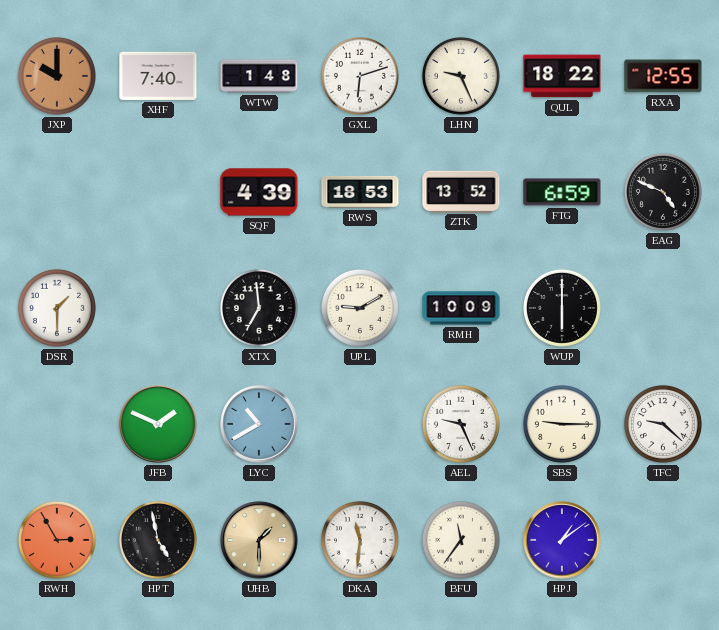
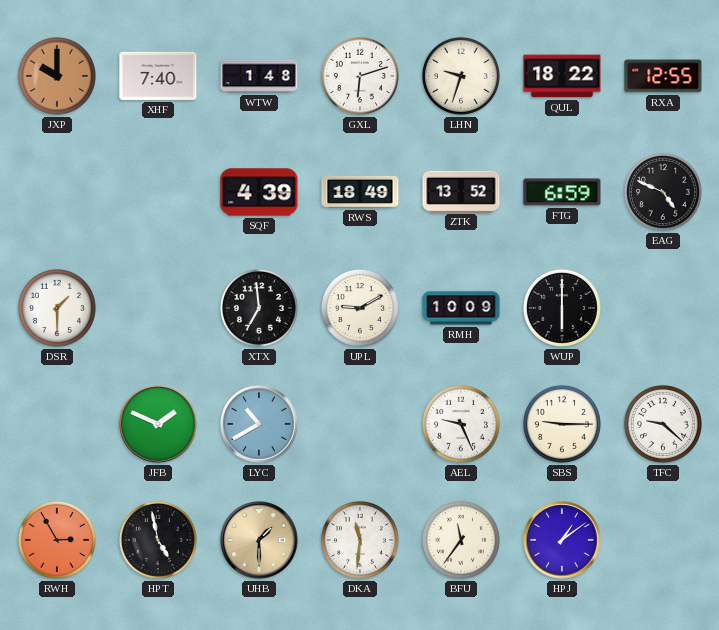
LHN: 9:26 -> 9:33
RWS: 18:53 -> 18:49
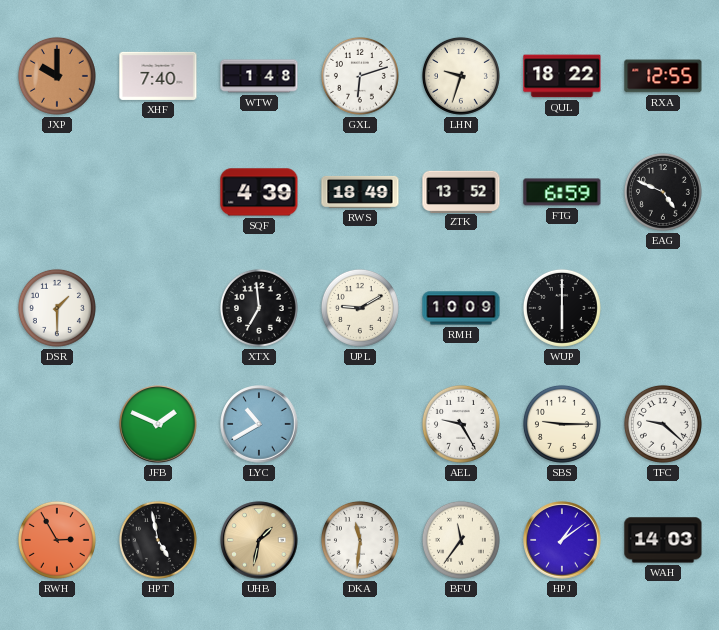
AEL: 9:26 -> 9:25
UHB: 1:30 -> 1:32
WAH: none -> 14:03
